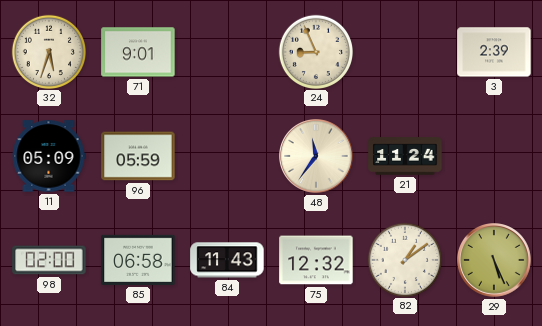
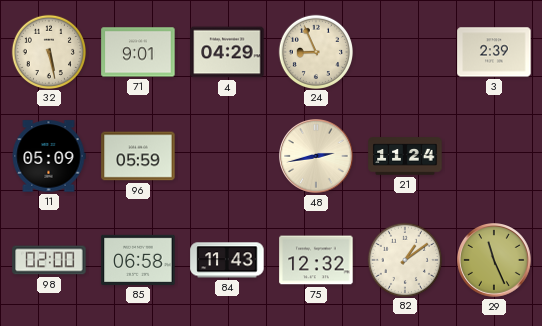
32: 5:33 -> 5:28
4: none -> 04:29
48: 11:36 -> 2:43
29: 5:26 -> 11:26
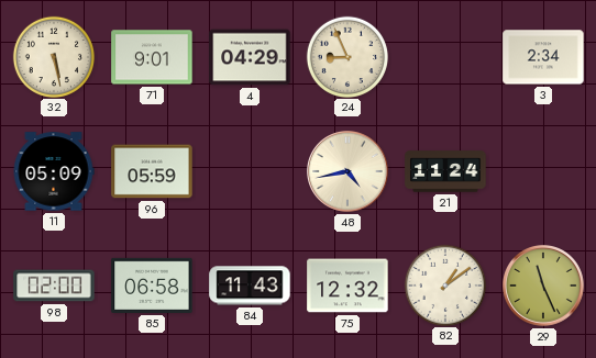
3: 2:39 -> 2:34
48: 2:43 -> 4:43
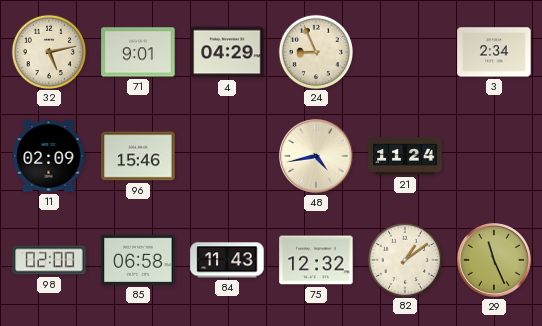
32: 5:28 -> 5:13
11: 05:09 -> 02:09
96: 05:59 -> 15:46
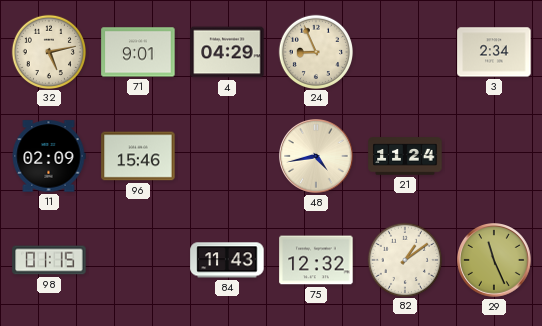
98: 02:00 -> 01:15
85: 06:58 -> none
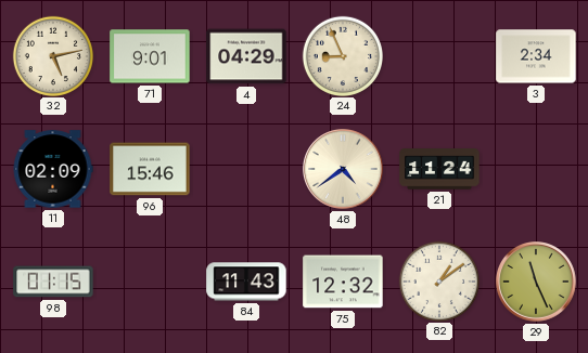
48: 4:43 -> 4:39
